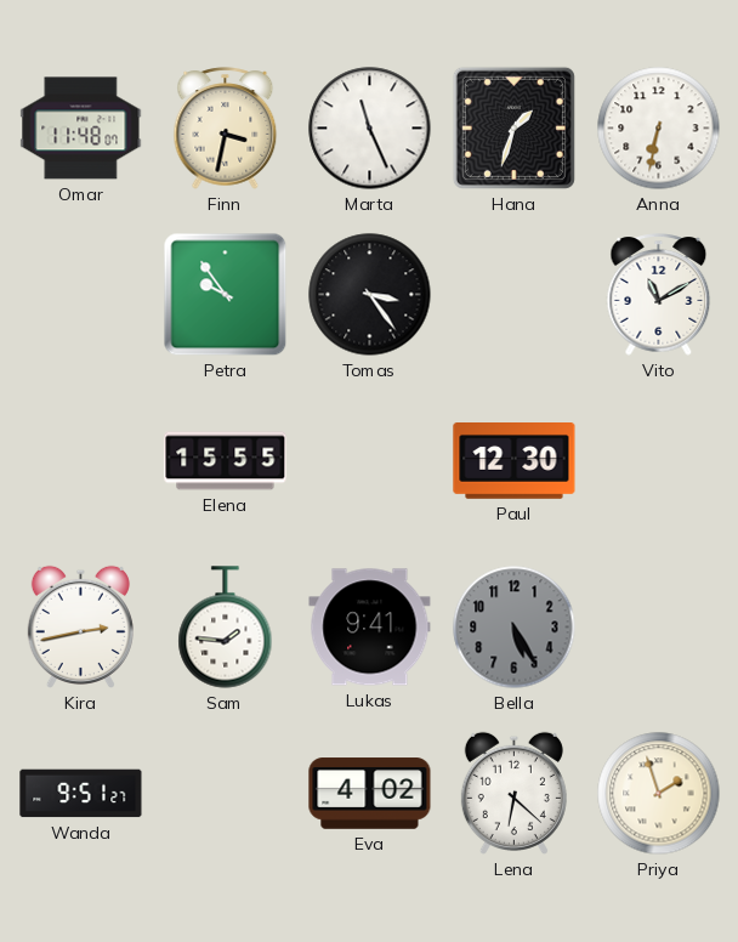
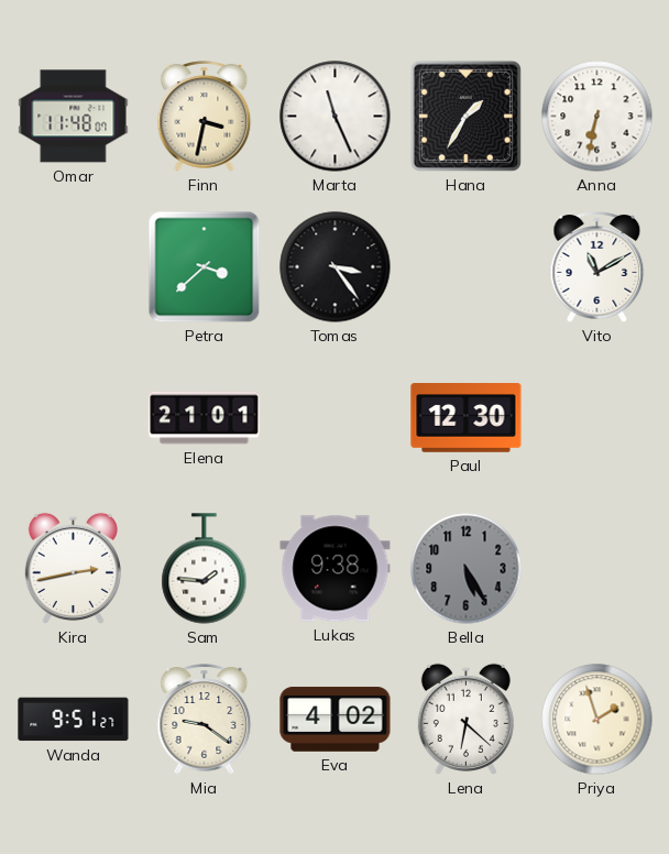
Hana: 1:33 -> 1:35
Petra: 9:54 -> 3:38
Elena: 15:55 -> 21:01
Lukas: 9:41 -> 9:38
Mia: none -> 9:21
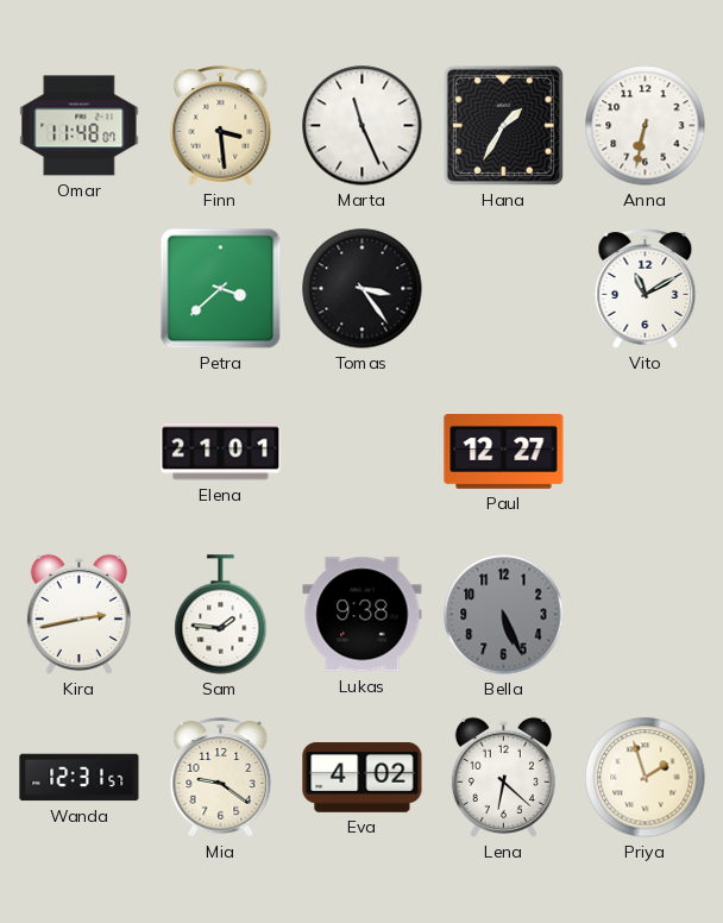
Finn: 3:32 -> 3:29
Paul: 12:30 -> 12:27
Bella: 5:25 -> 5:26
Wanda: 9:51 -> 12:31
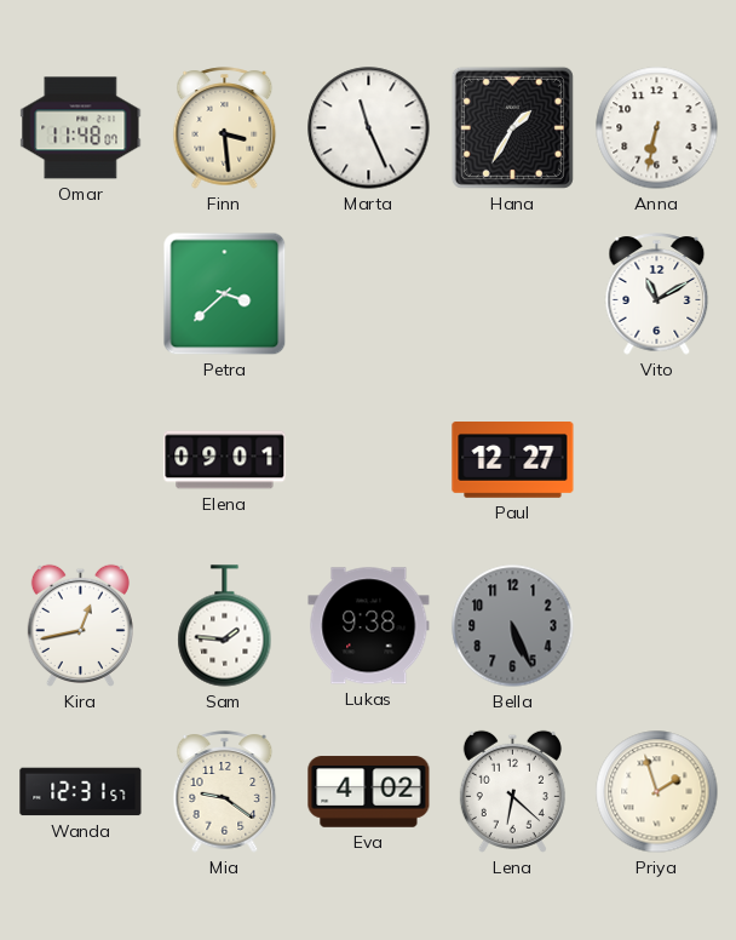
Tomas: 3:24 -> none
Elena: 21:01 -> 09:01
Kira: 2:43 -> 12:43
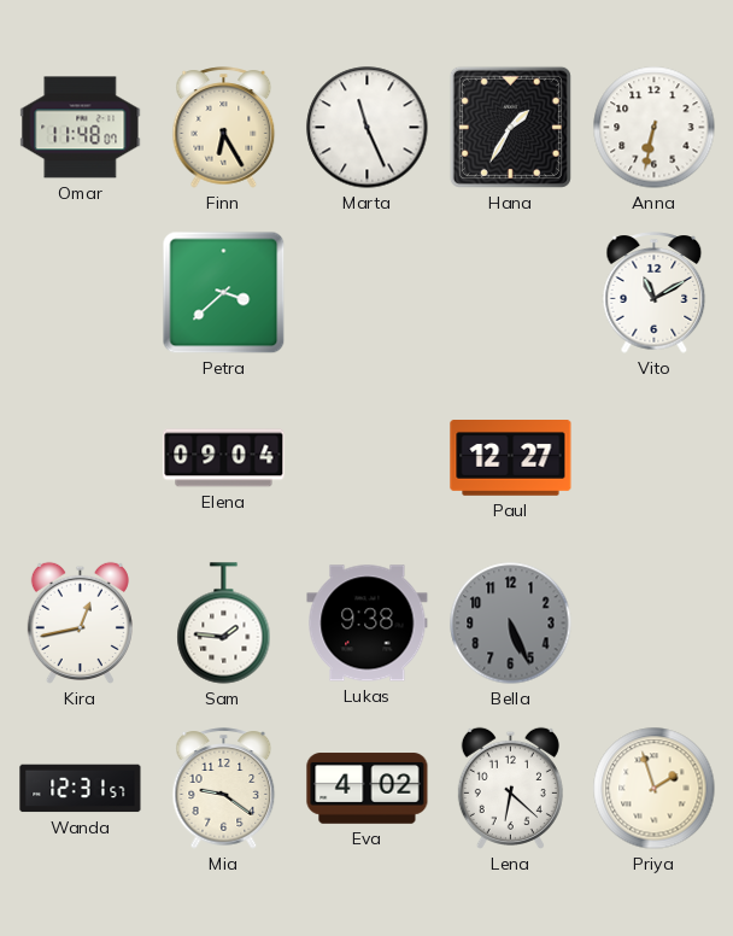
Finn: 3:29 -> 6:25
Elena: 09:01 -> 09:04
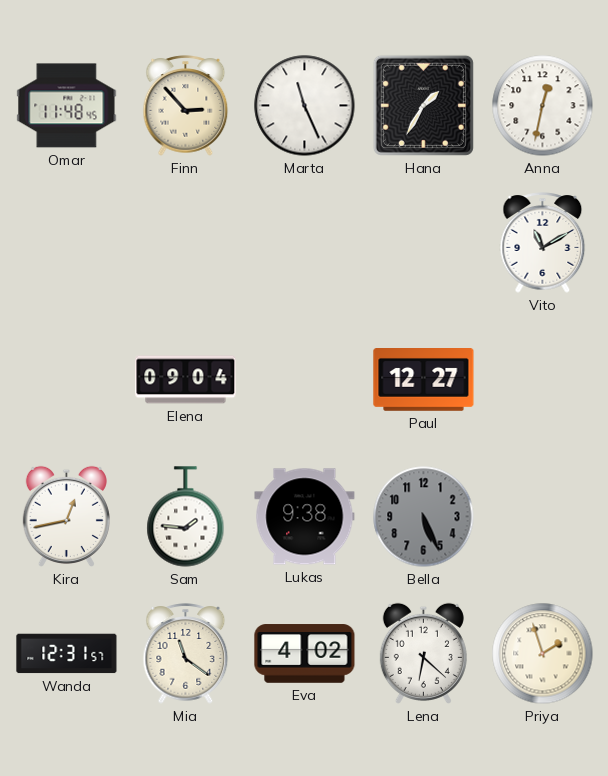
Omar: 11:48:07 -> 11:48:45
Finn: 6:25 -> 2:53
Anna: 6:32 -> 12:32
Petra: 3:38 -> none
Mia: 9:21 -> 11:21
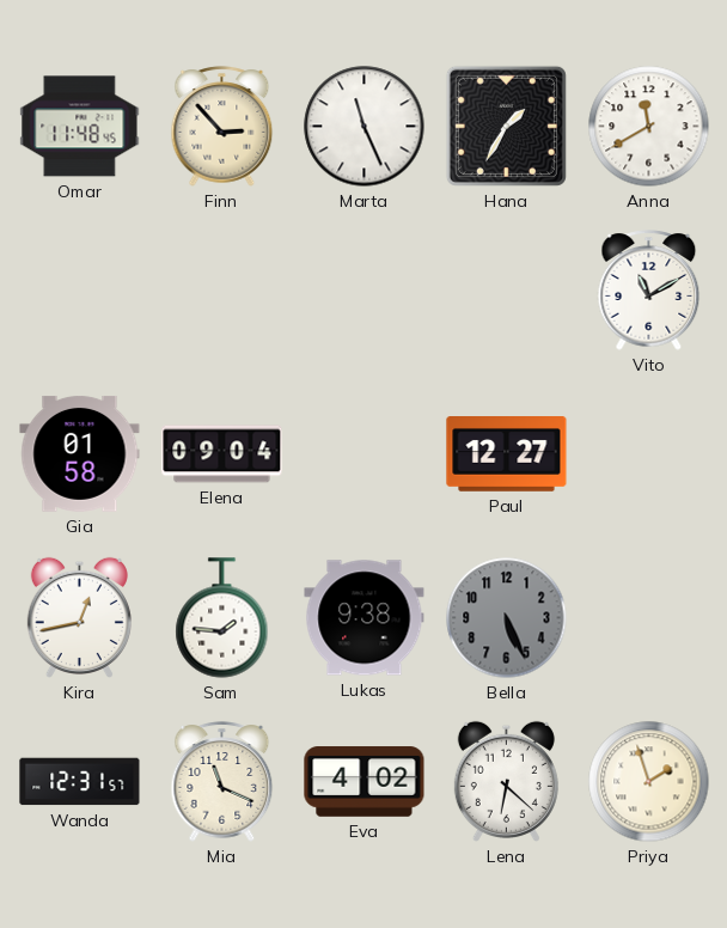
Anna: 12:32 -> 11:40
Gia: none -> 01:58
Mia: 11:21 -> 11:19
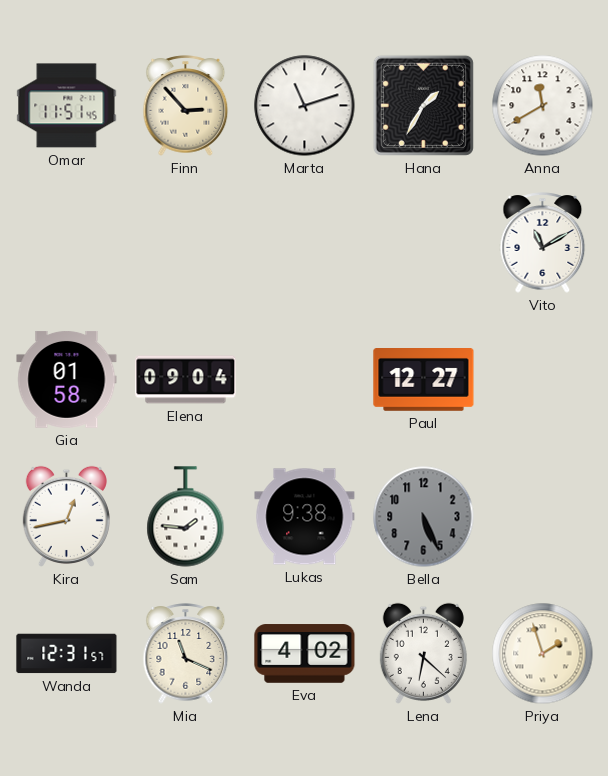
Omar: 11:48 -> 11:51
Marta: 11:26 -> 11:12
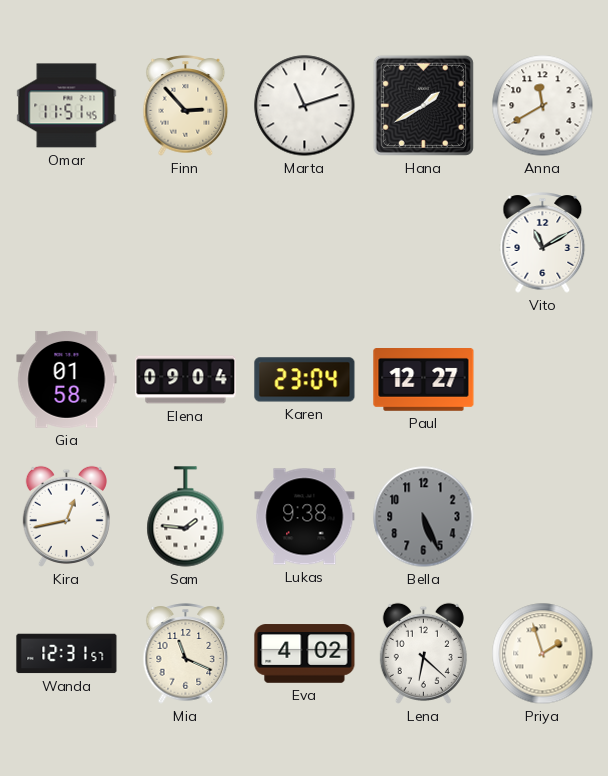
Hana: 1:35 -> 1:40
Karen: none -> 23:04
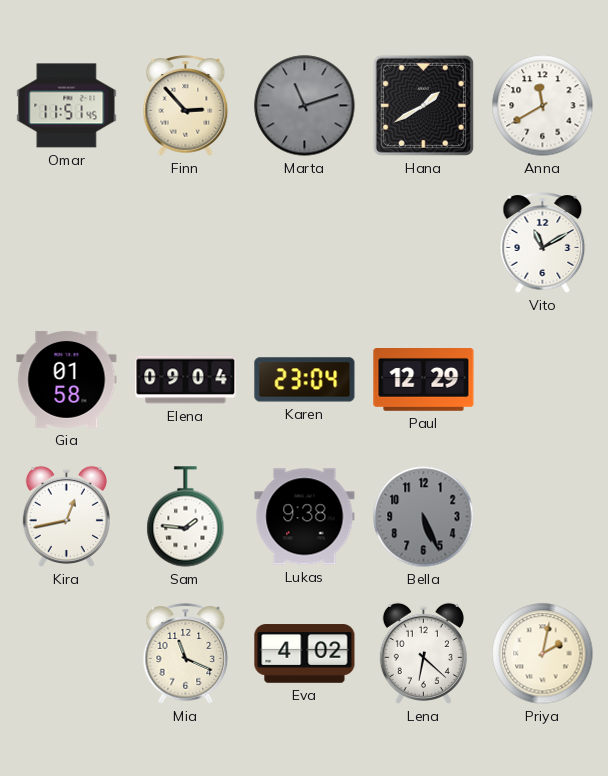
Marta dial: white -> grey
Paul: 12:27 -> 12:29
Wanda: 12:31 -> none
Priya: 1:57 -> 2:02
